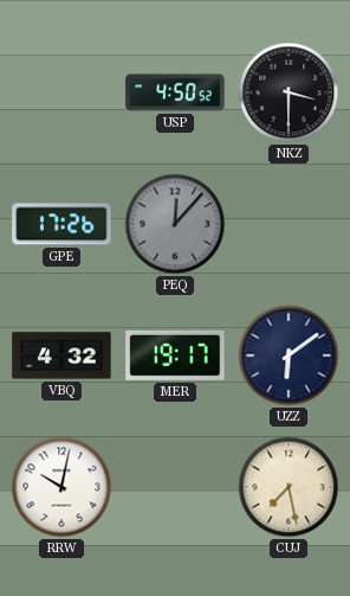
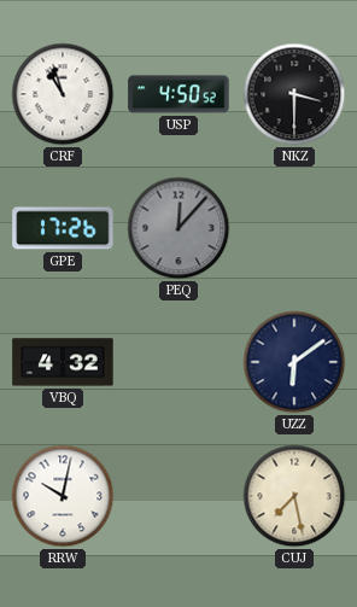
CRF: none -> 10:57
MER: 19:17 -> none
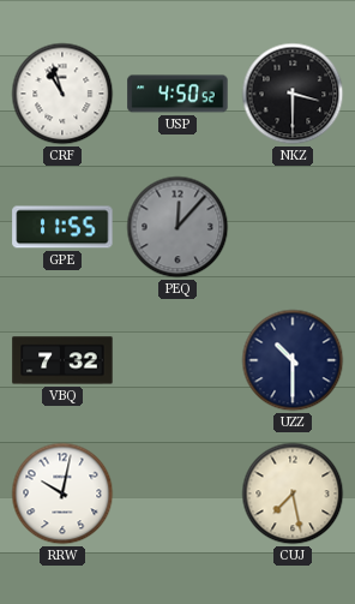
GPE: 17:26 -> 11:55
VBQ: 4:32 -> 7:32
UZZ: 6:09 -> 10:30
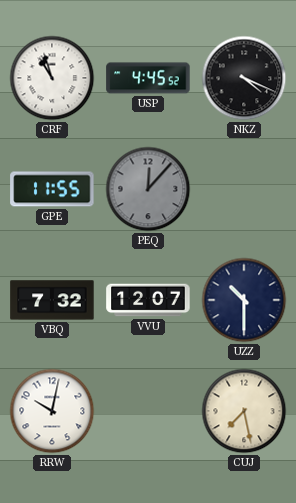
USP: 4:50 -> 4:45
NKZ: 3:30 -> 4:19
VVU: none -> 12:07
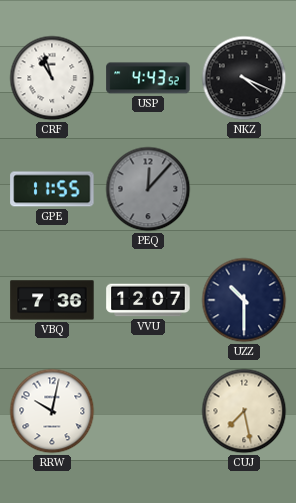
USP: 4:45 -> 4:43
VBQ: 7:32 -> 7:36
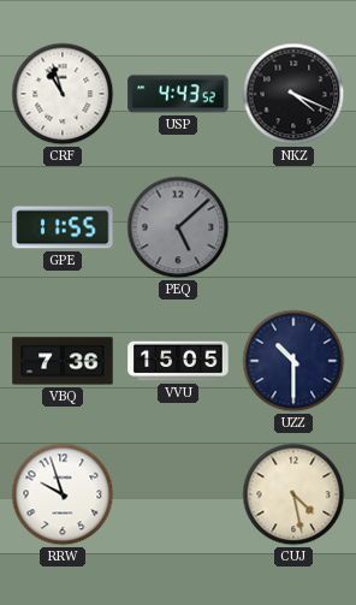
PEQ: 12:07 -> 5:08
VVU: 12:07 -> 15:05
RRW: 10:02 -> 9:57
CUJ: 7:28 -> 4:28
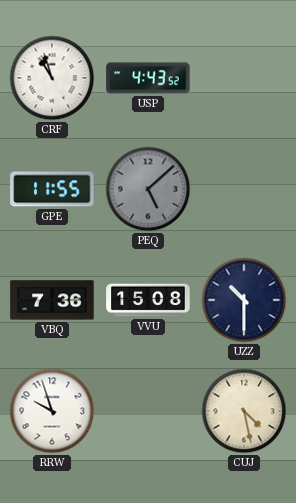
NKZ: 4:19 -> none
VVU: 15:05 -> 15:08
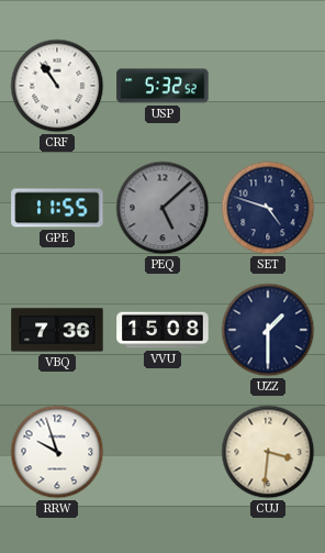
CRF: 10:57 -> 10:54
USP: 4:43 -> 5:32
SET: none -> 4:48
UZZ: 10:30 -> 1:30
CUJ: 4:28 -> 3:31
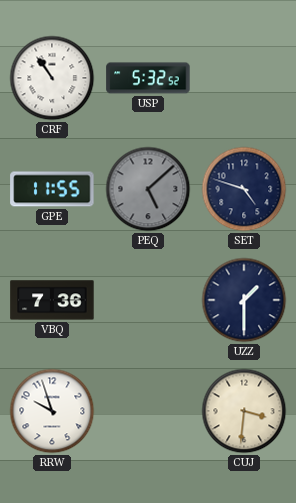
VVU: 15:08 -> none
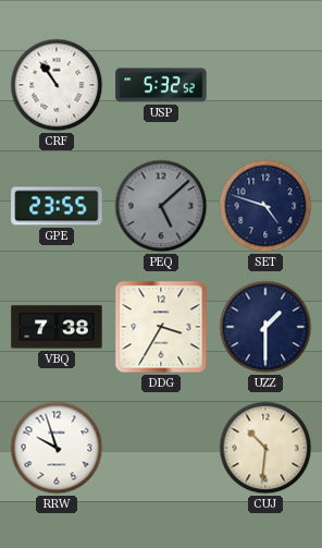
GPE: 11:55 -> 23:55
VBQ: 7:36 -> 7:38
DDG: none -> 3:35
CUJ: 3:31 -> 10:31
